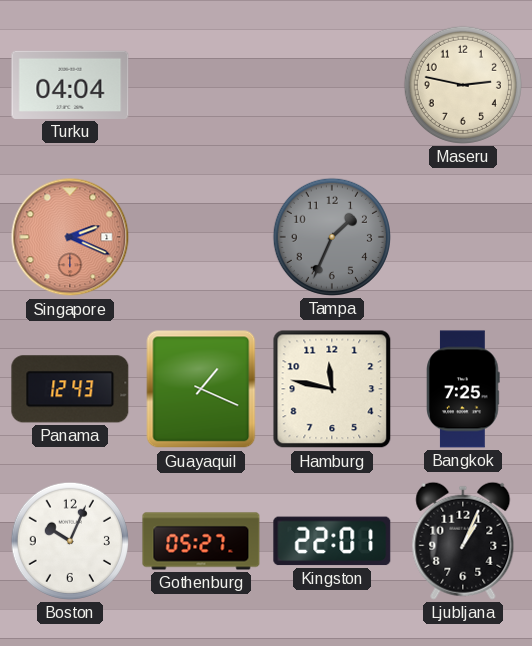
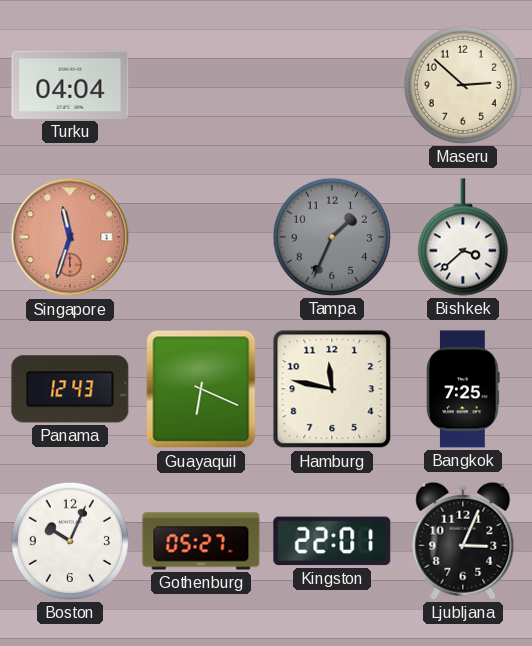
Maseru: 2:47 -> 2:52
Singapore: 2:19 -> 11:33
Bishkek: none -> 3:38
Guayaquil: 1:19 -> 6:19
Ljubljana: 1:04 -> 3:04
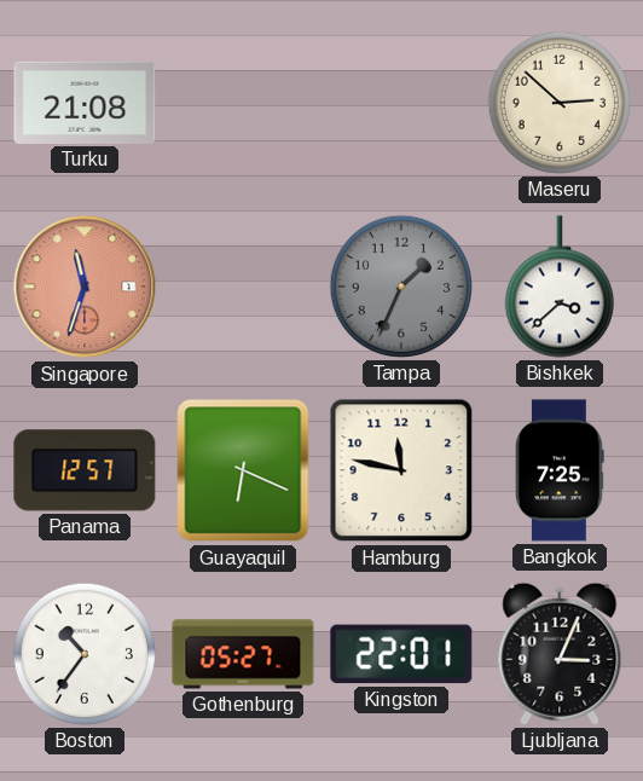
Turku: 04:04 -> 21:08
Panama: 12:43 -> 12:57
Boston: 10:04 -> 10:36
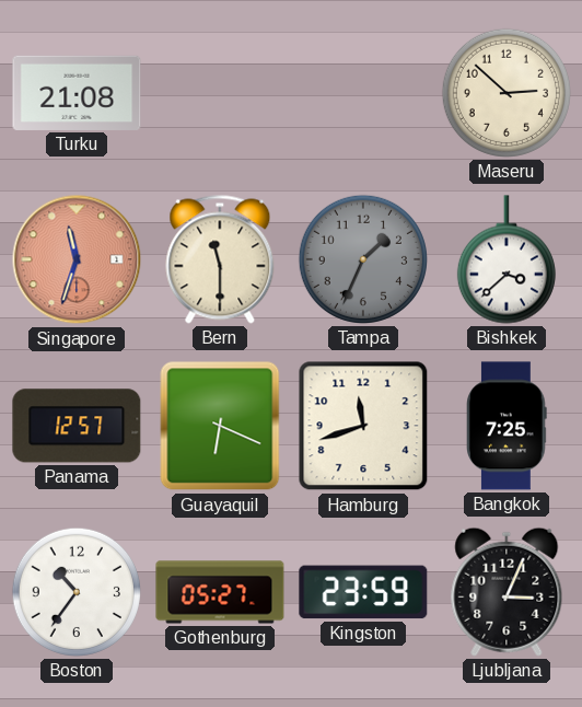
Bern: none -> 11:30
Hamburg: 11:47 -> 11:42
Kingston: 22:01 -> 23:59
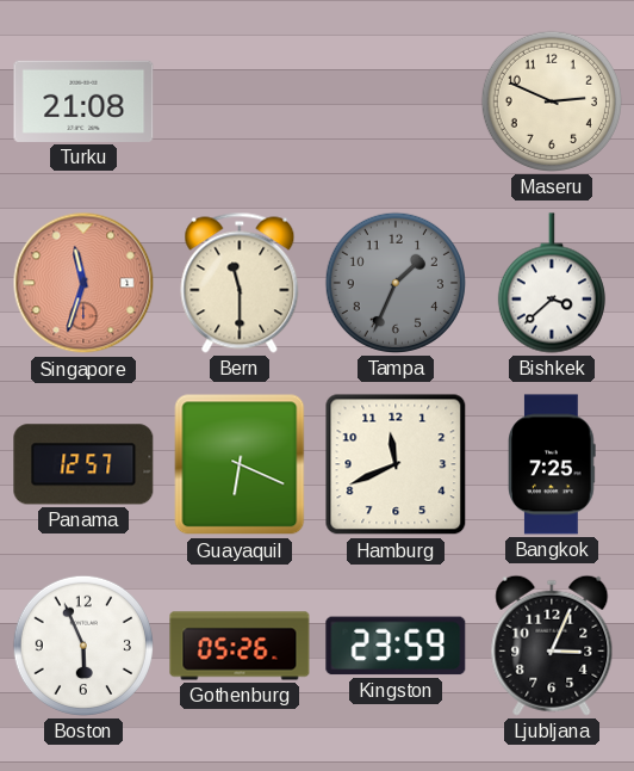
Maseru: 2:52 -> 2:49
Hamburg: 11:42 -> 11:41
Boston: 10:36 -> 5:56
Gothenburg: 05:27 -> 05:26
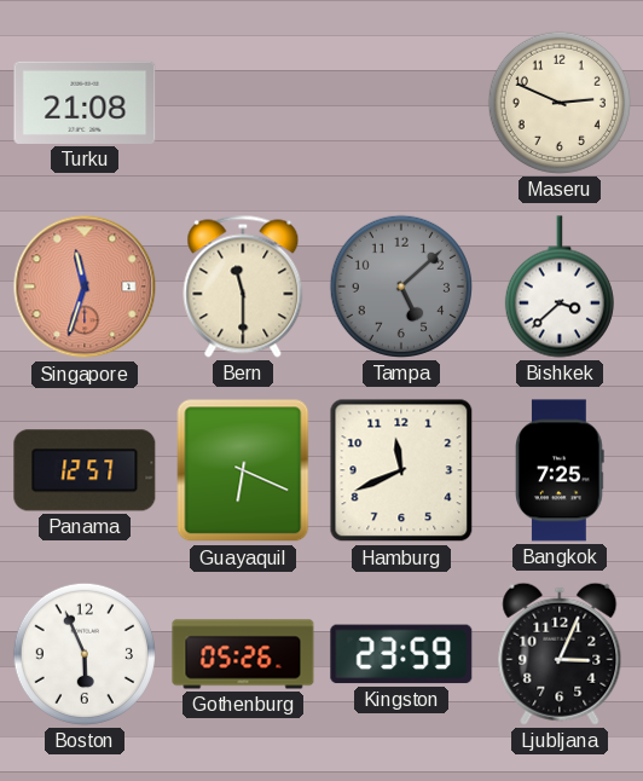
Tampa: 1:34 -> 5:08
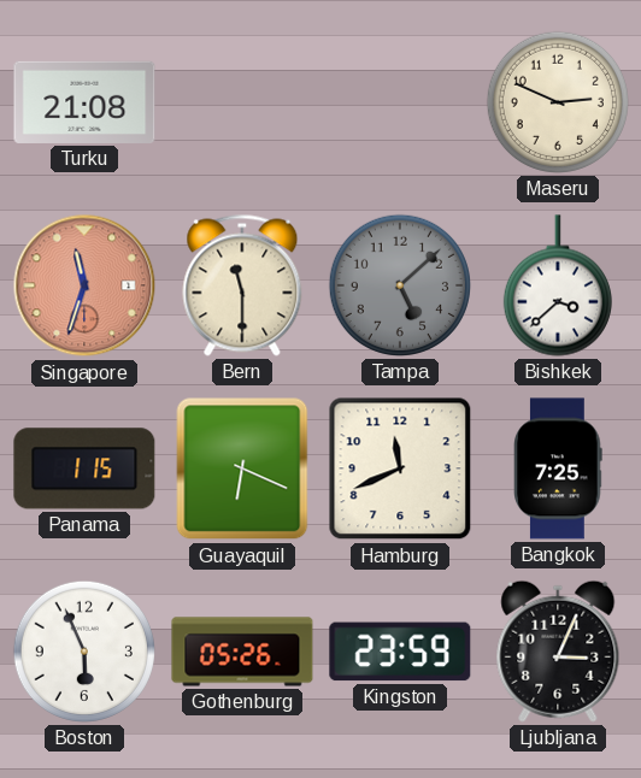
Panama: 12:57 -> 1:15
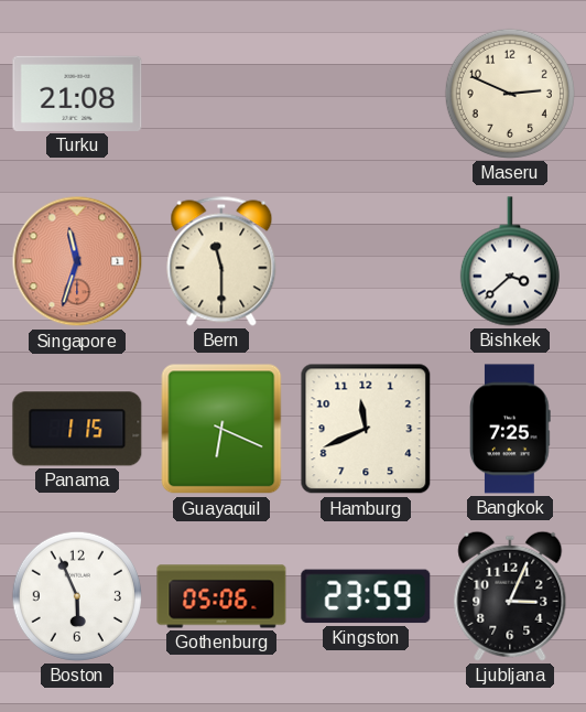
Tampa: 5:08 -> none
Gothenburg: 05:26 -> 05:06
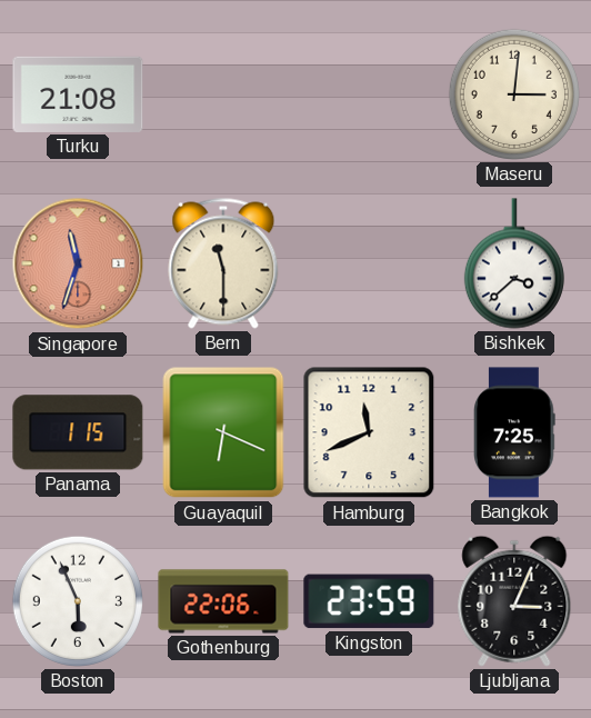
Maseru: 2:49 -> 3:01
Gothenburg: 05:06 -> 22:06
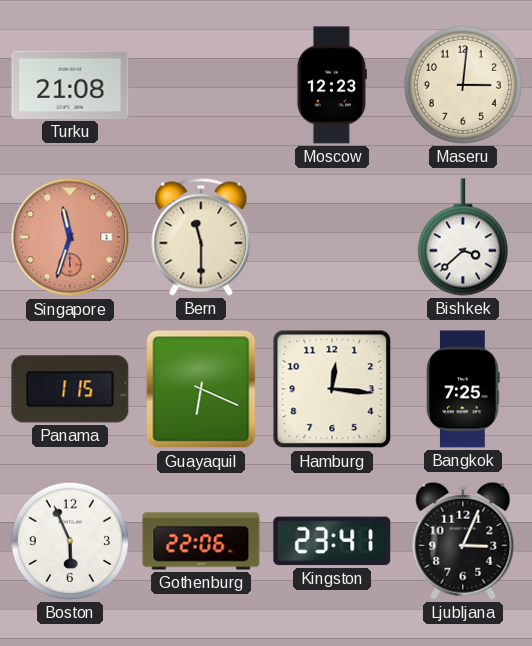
Moscow: none -> 12:23
Hamburg: 11:41 -> 12:16
Kingston: 23:59 -> 23:41
